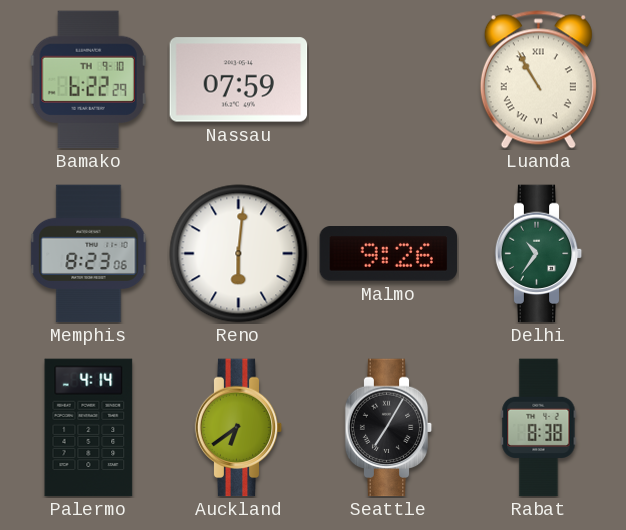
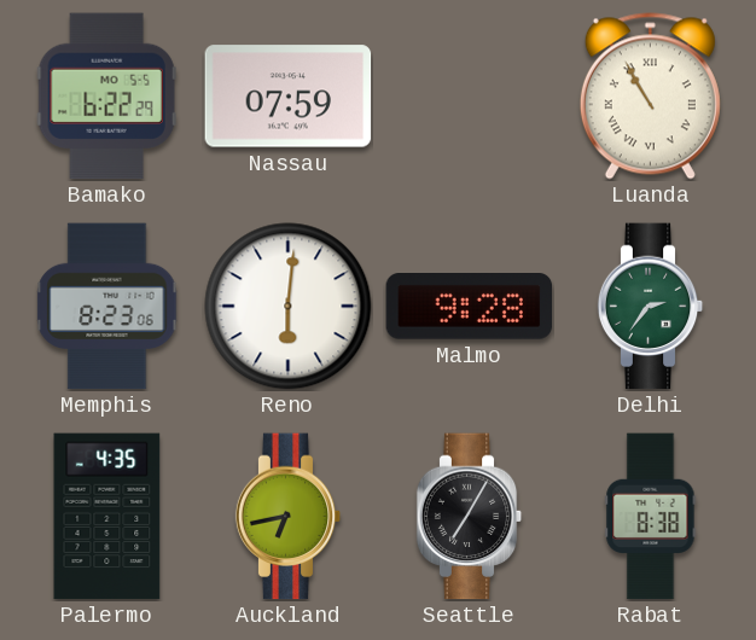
Bamako date: TH 9-10 -> MO 5-5
Malmo: 9:26 -> 9:28
Delhi: 10:36 -> 2:36
Palermo: 4:14 -> 4:35
Auckland: 6:39 -> 6:43
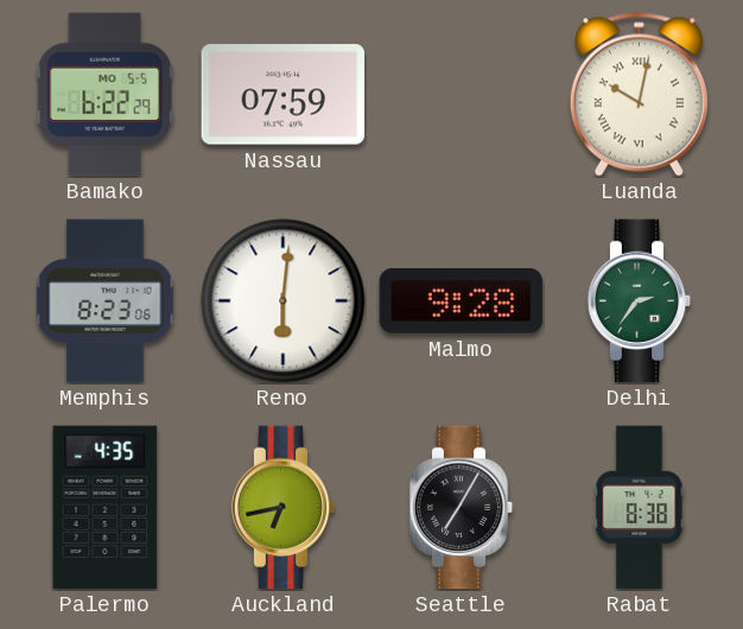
Luanda: 10:55 -> 10:02
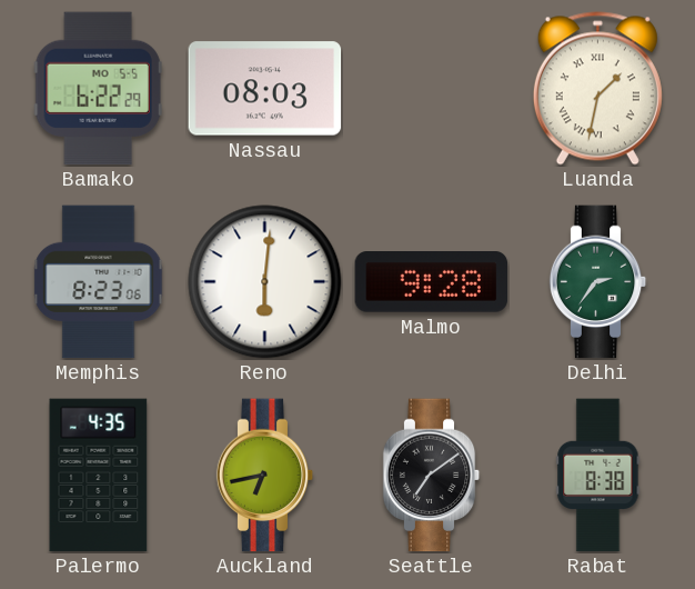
Nassau: 07:59 -> 08:03
Luanda: 10:02 -> 1:32
Seattle: 7:05 -> 7:09
